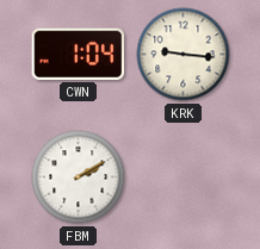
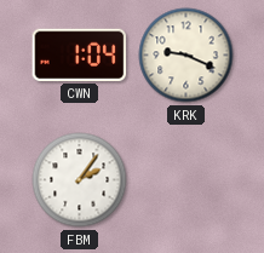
KRK: 9:16 -> 9:19
FBM: 2:10 -> 2:06
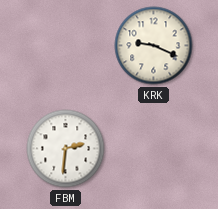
CWN: 1:04 -> none
FBM: 2:06 -> 2:31
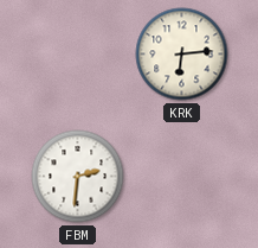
KRK: 9:19 -> 6:14
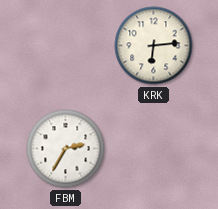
FBM: 2:31 -> 2:35
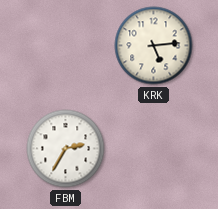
KRK: 6:14 -> 5:14
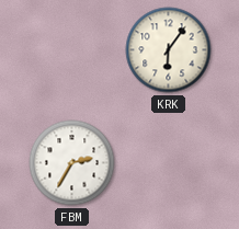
KRK: 5:14 -> 6:06
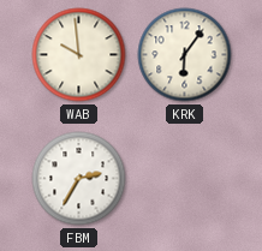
WAB: none -> 9:59
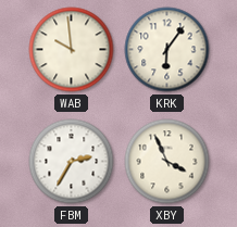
XBY: none -> 3:56
